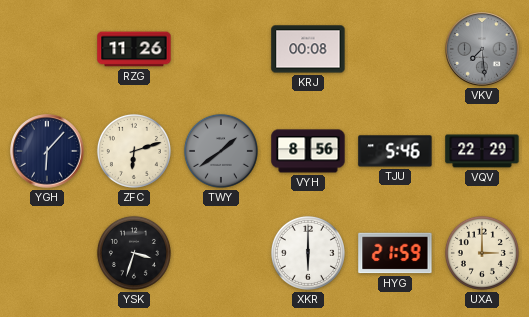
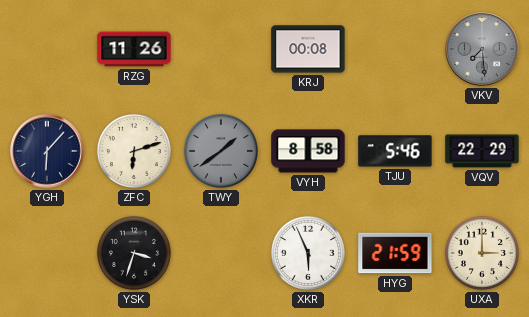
VYH: 8:56 -> 8:58
XKR: 6:00 -> 5:56
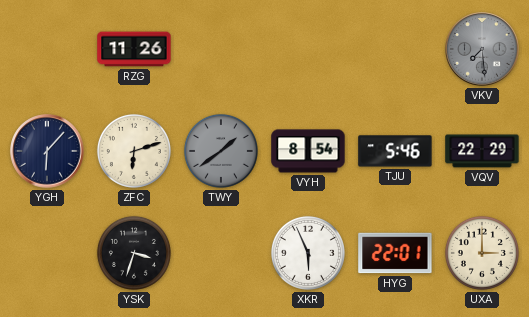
KRJ: 00:08 -> none
VYH: 8:58 -> 8:54
HYG: 21:59 -> 22:01
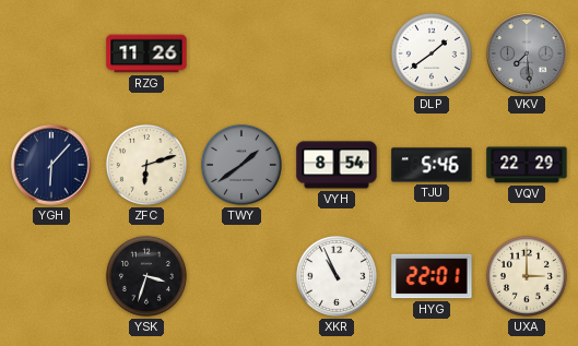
DLP: none -> 1:39
XKR: 5:56 -> 10:56
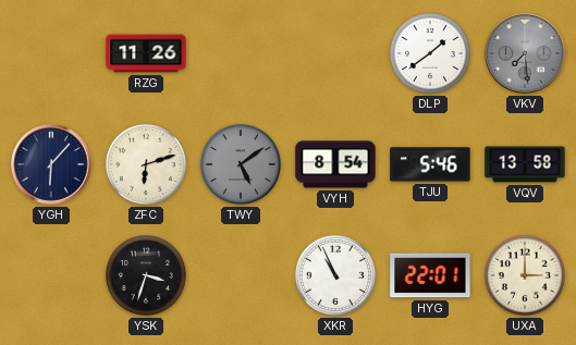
TWY: 1:39 -> 5:09
VQV: 22:29 -> 13:58
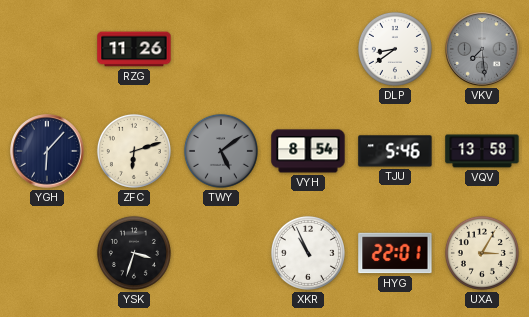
DLP: 1:39 -> 8:39
UXA: 3:00 -> 3:05
